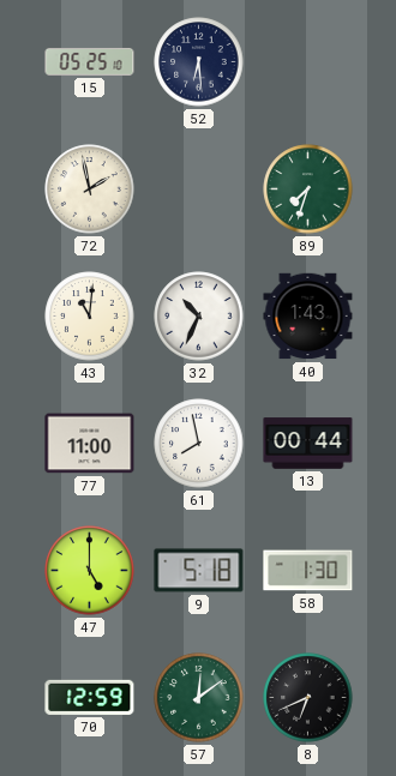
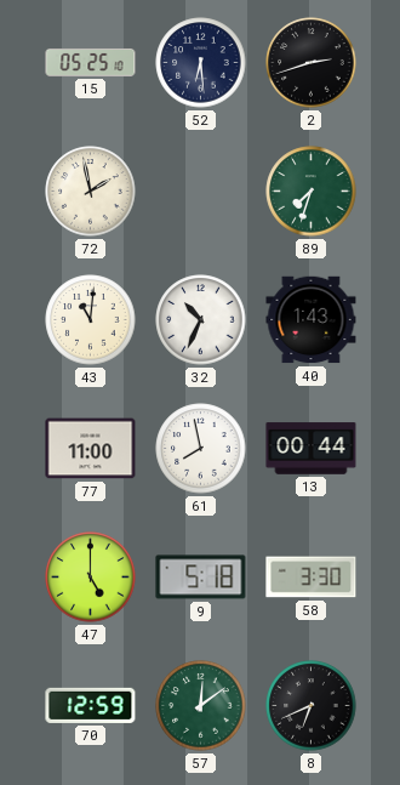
2: none -> 2:42
58: 1:30 -> 3:30
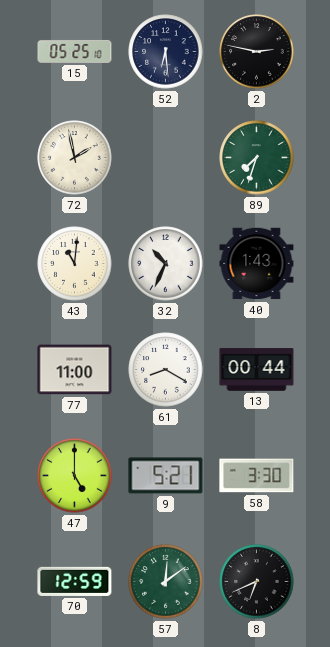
2: 2:42 -> 2:47
61: 7:58 -> 8:20
9: 5:18 -> 5:21
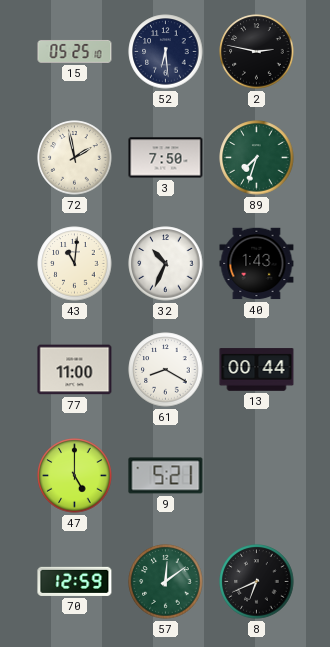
3: none -> 7:50
58: 3:30 -> none
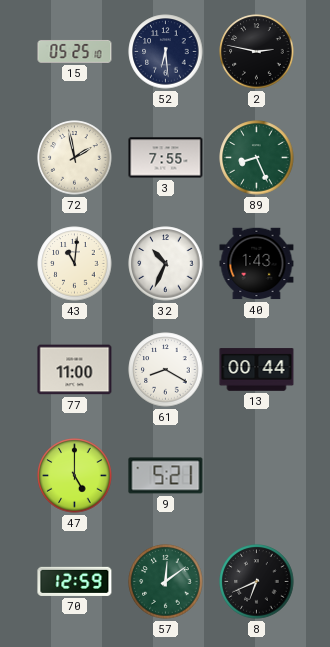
3: 7:50 -> 7:55
89: 7:33 -> 8:26
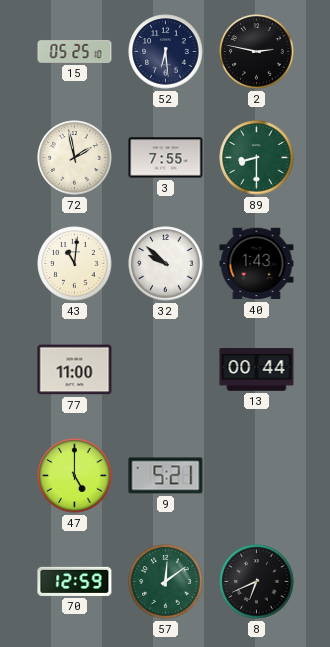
89: 8:26 -> 8:30
32: 10:34 -> 9:52
61: 8:20 -> none
